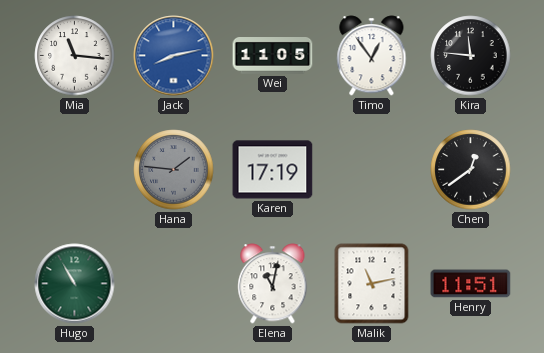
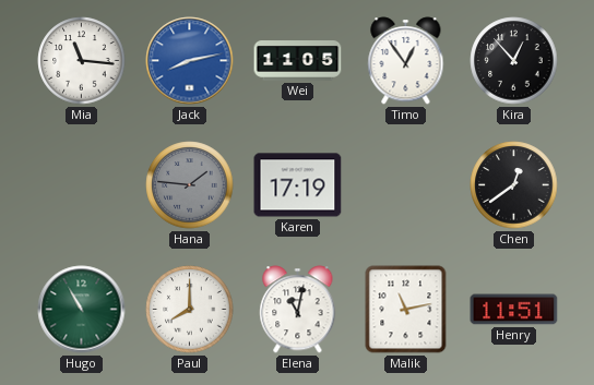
Kira: 11:46 -> 12:53
Paul: none -> 8:00
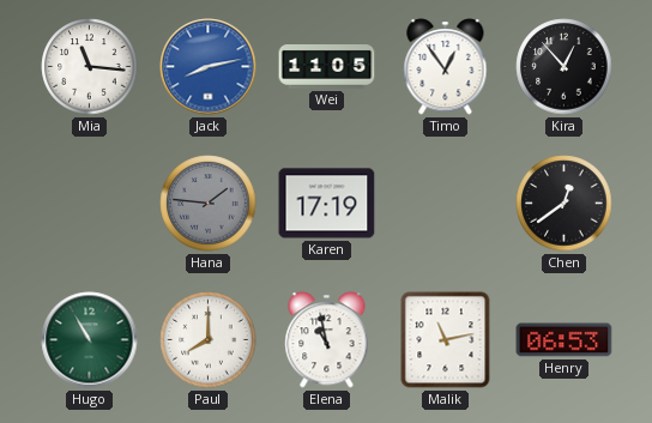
Elena: 11:02 -> 10:58
Henry: 11:51 -> 06:53
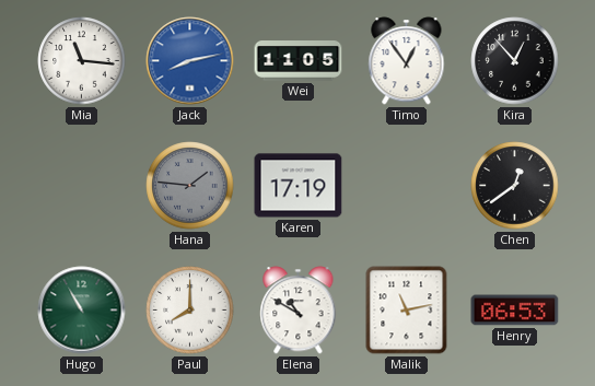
Elena: 10:58 -> 10:50
